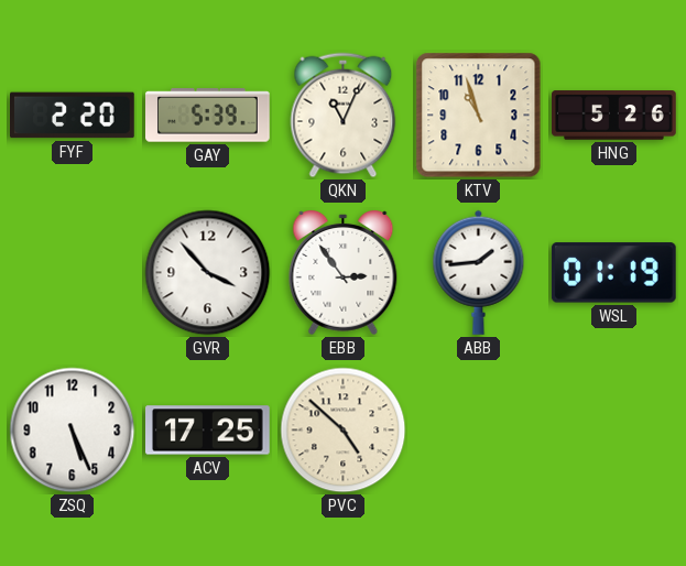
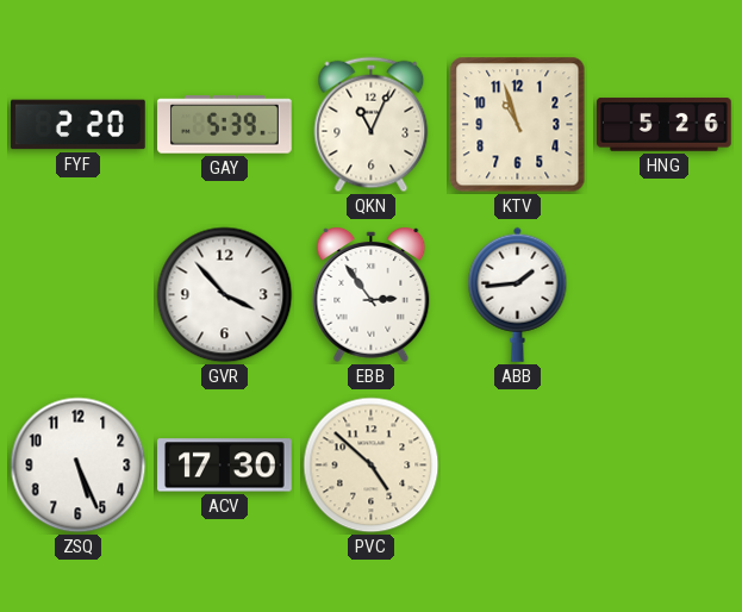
WSL: 01:19 -> none
ACV: 17:25 -> 17:30
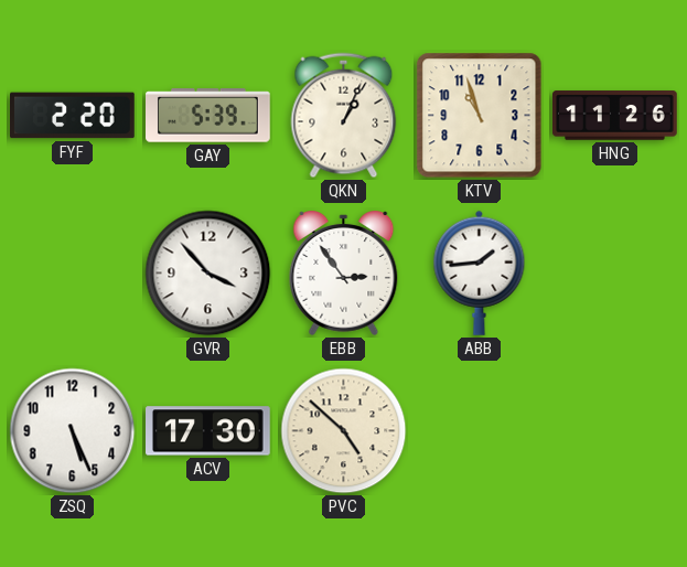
QKN: 11:04 -> 1:04
HNG: 5:26 -> 11:26
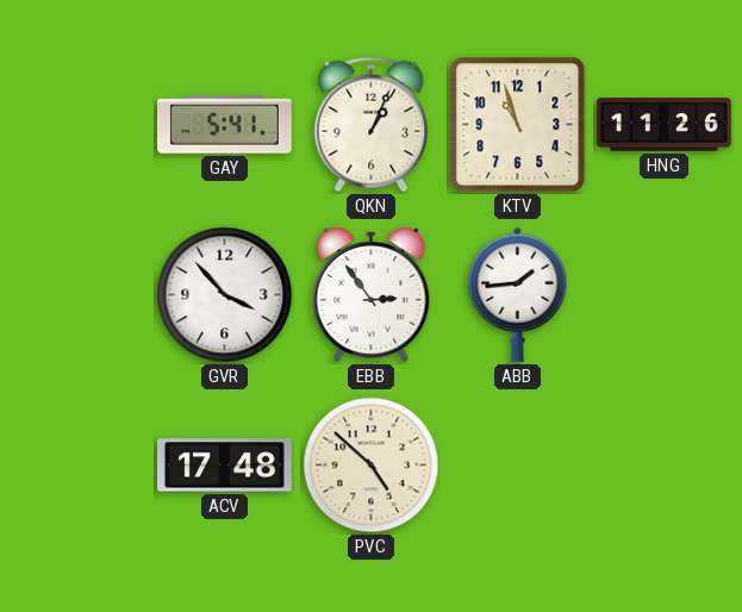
FYF: 2:20 -> none
GAY: 5:39 -> 5:41
ZSQ: 5:26 -> none
ACV: 17:30 -> 17:48
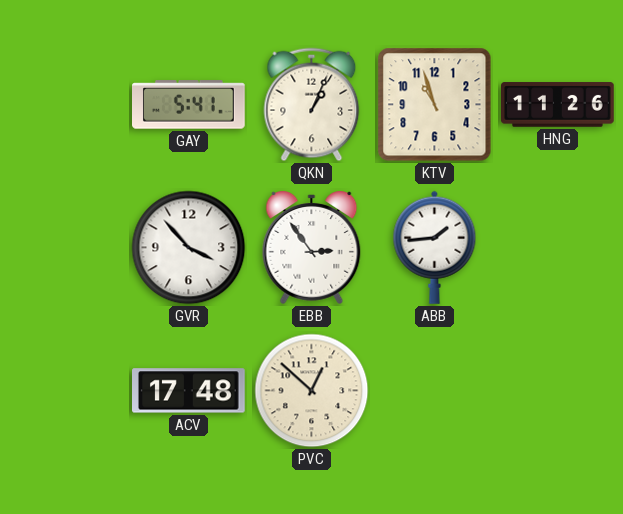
PVC: 4:52 -> 12:52
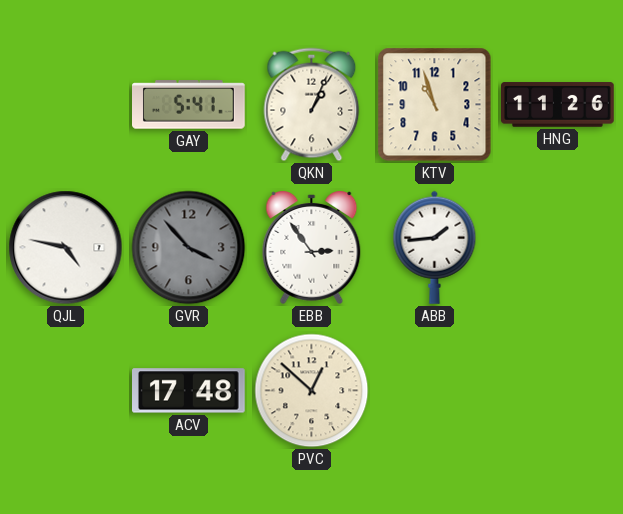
QJL: none -> 4:47
GVR dial: white -> grey
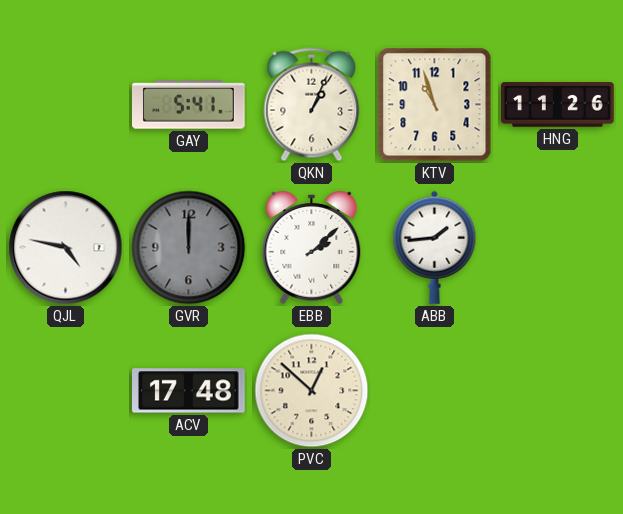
GVR: 3:53 -> 12:00
EBB: 2:54 -> 2:08
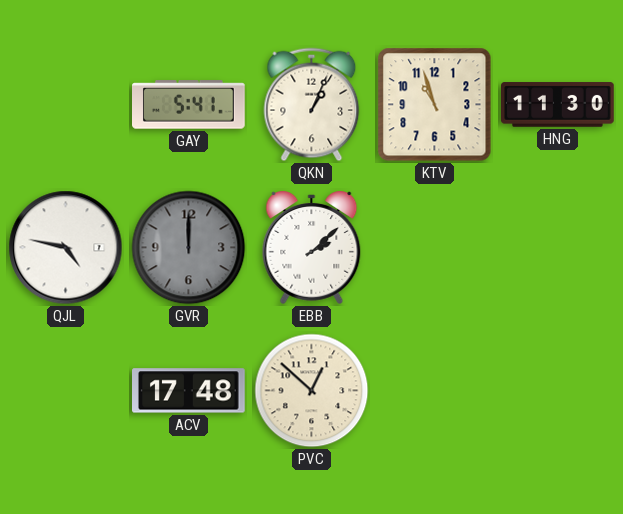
HNG: 11:26 -> 11:30
ABB: 1:44 -> none
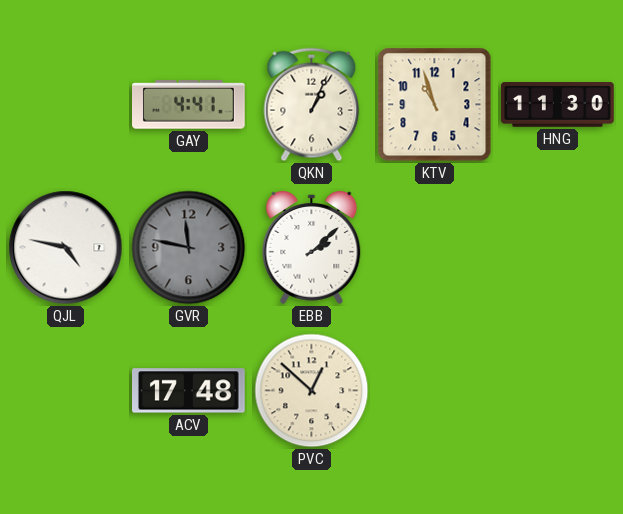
GAY: 5:41 -> 4:41
GVR: 12:00 -> 11:47
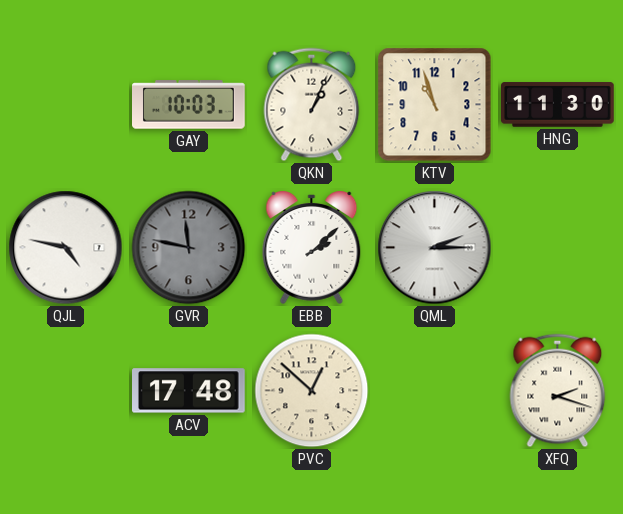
GAY: 4:41 -> 10:03
QML: none -> 2:15
XFQ: none -> 2:18
